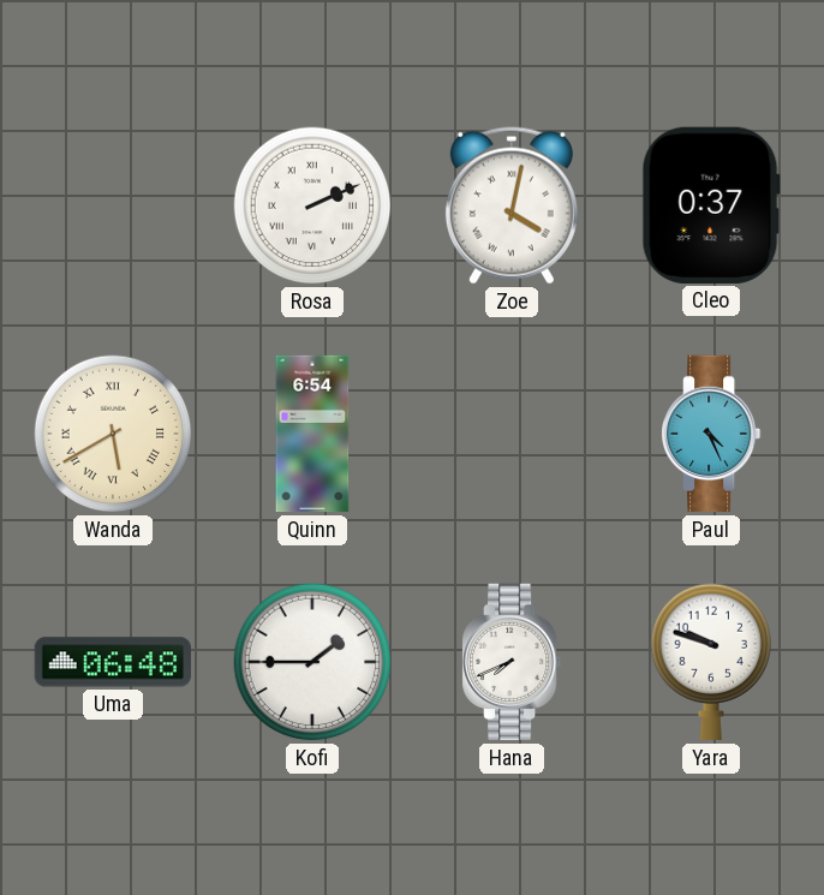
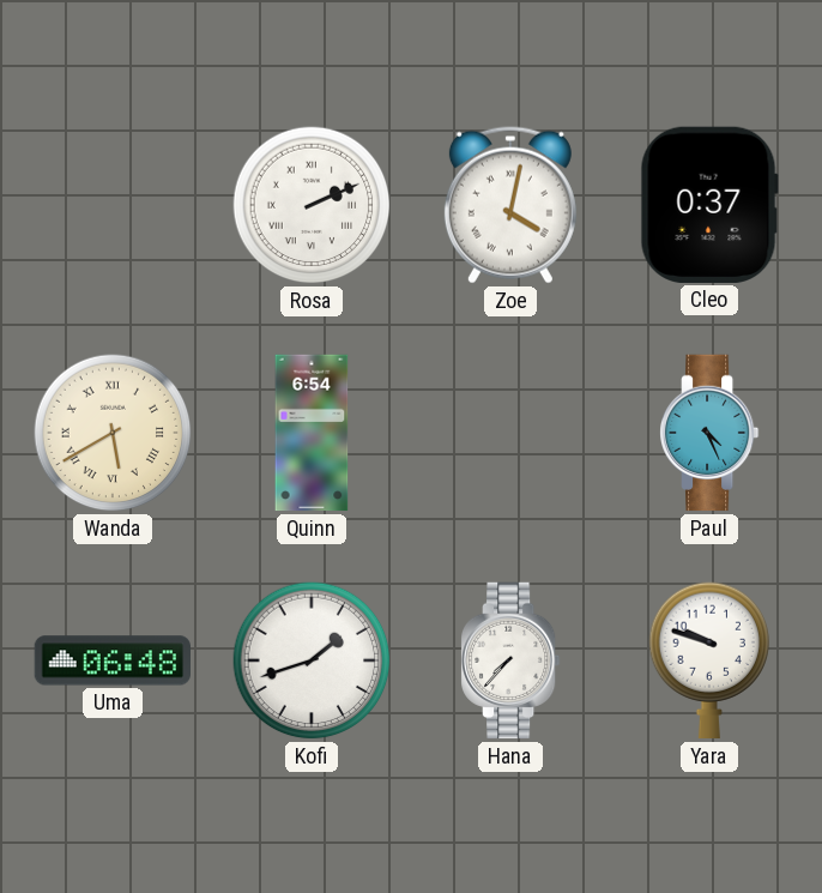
Kofi: 1:45 -> 1:42
Hana: 7:41 -> 7:37
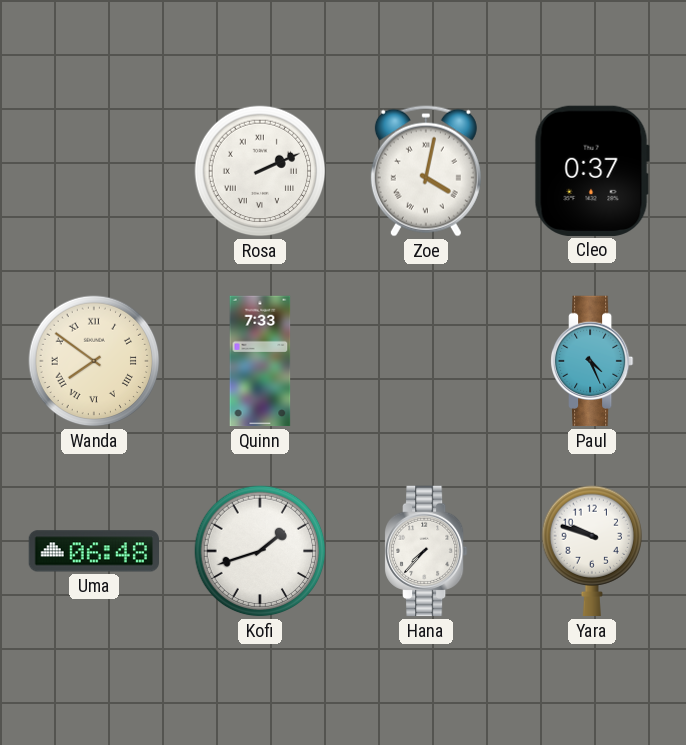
Wanda: 5:40 -> 7:51
Quinn: 6:54 -> 7:33
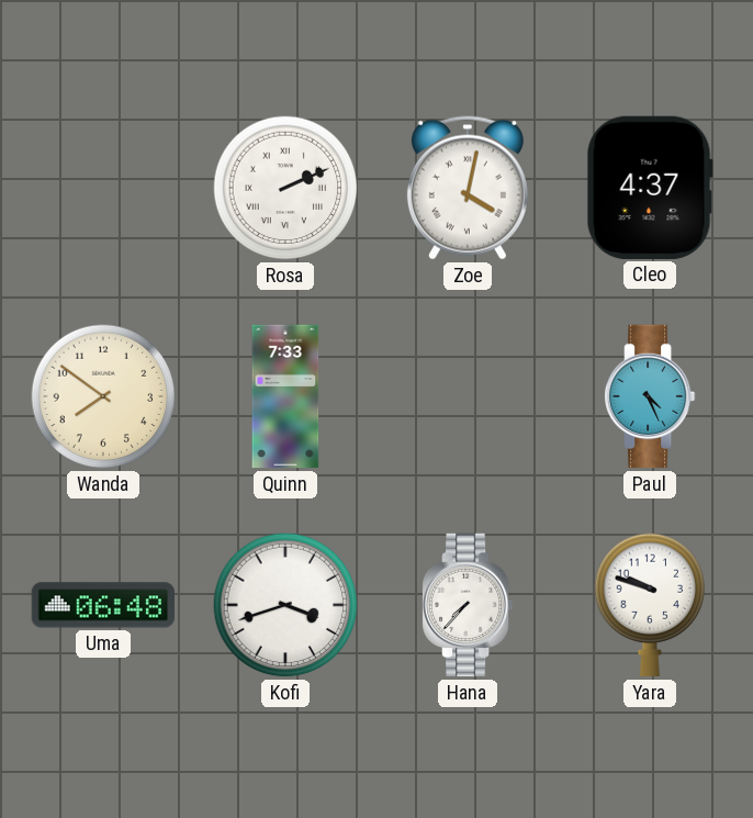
Cleo: 0:37 -> 4:37
Wanda numerals: Roman -> Arabic
Kofi: 1:42 -> 3:42
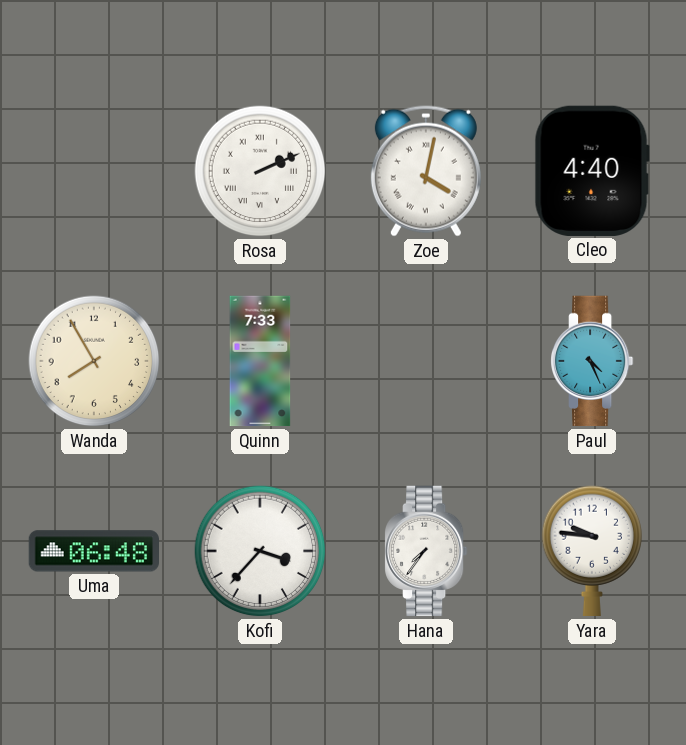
Cleo: 4:37 -> 4:40
Wanda: 7:51 -> 7:55
Kofi: 3:42 -> 3:37
Hana: 7:37 -> 7:36
Yara: 9:48 -> 9:46
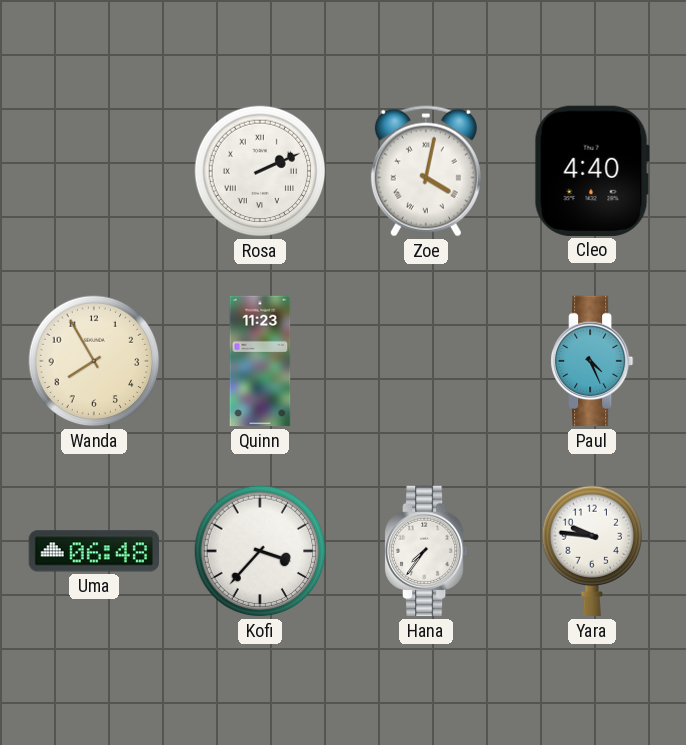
Quinn: 7:33 -> 11:23
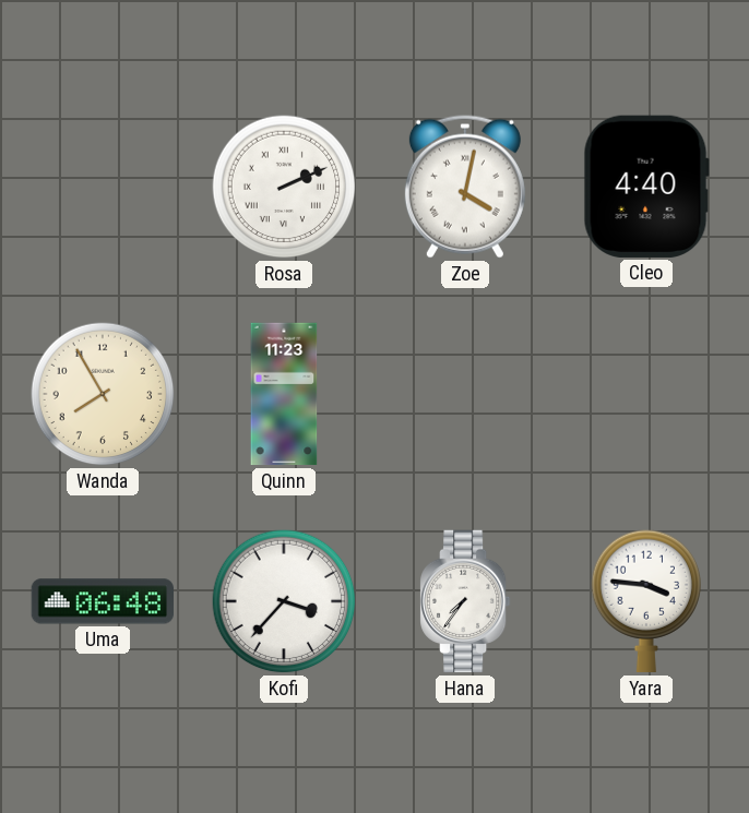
Paul: 4:26 -> none
Yara: 9:46 -> 3:46
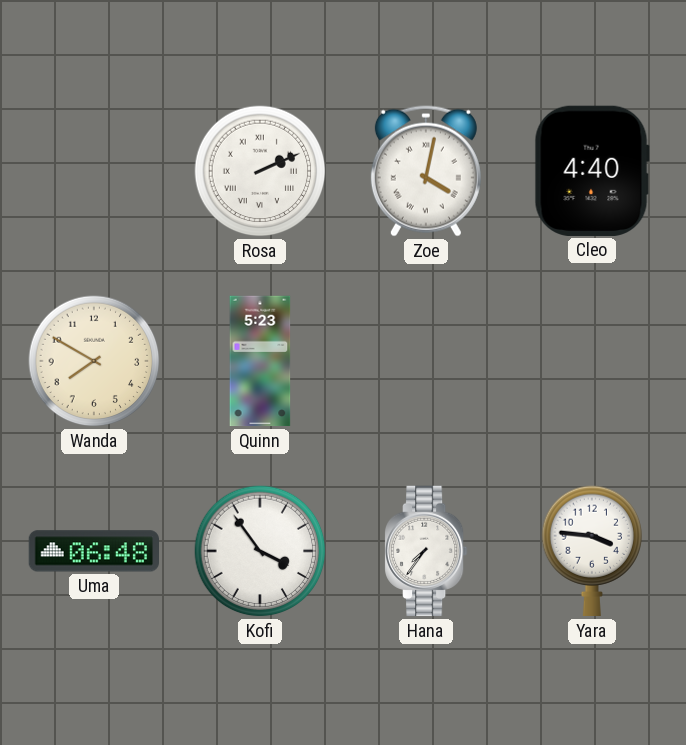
Wanda: 7:55 -> 7:50
Quinn: 11:23 -> 5:23
Kofi: 3:37 -> 3:54
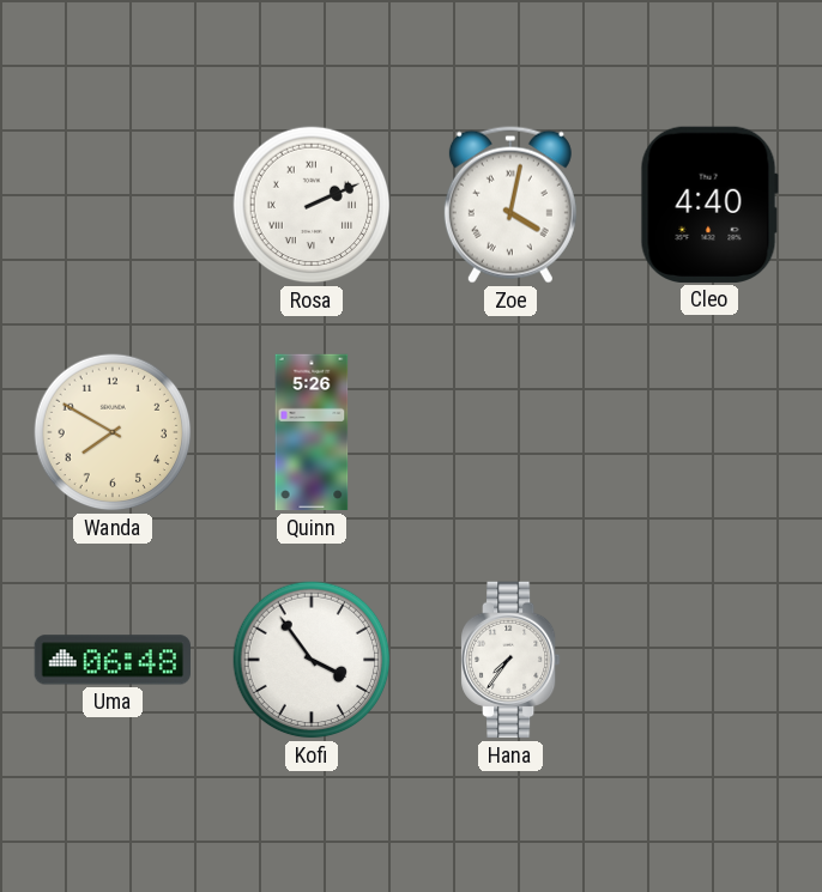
Quinn: 5:23 -> 5:26
Yara: 3:46 -> none
